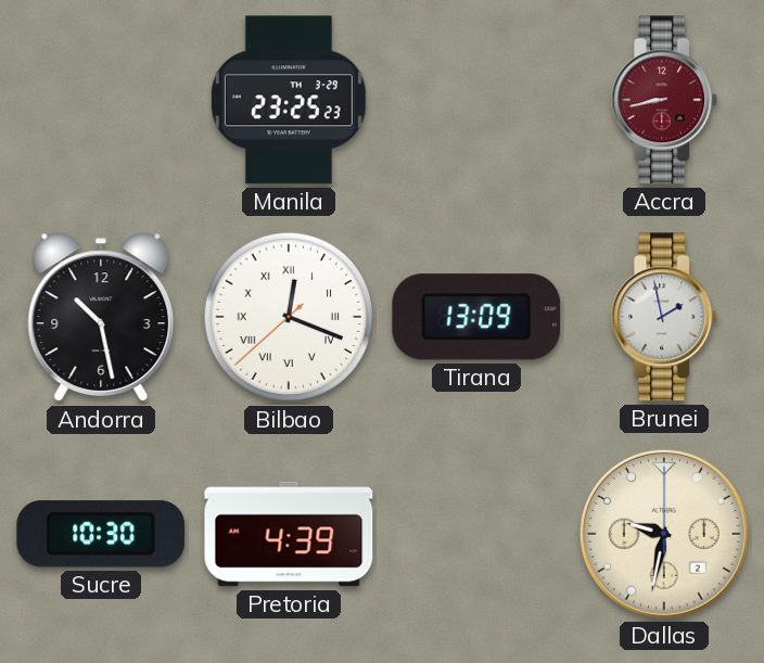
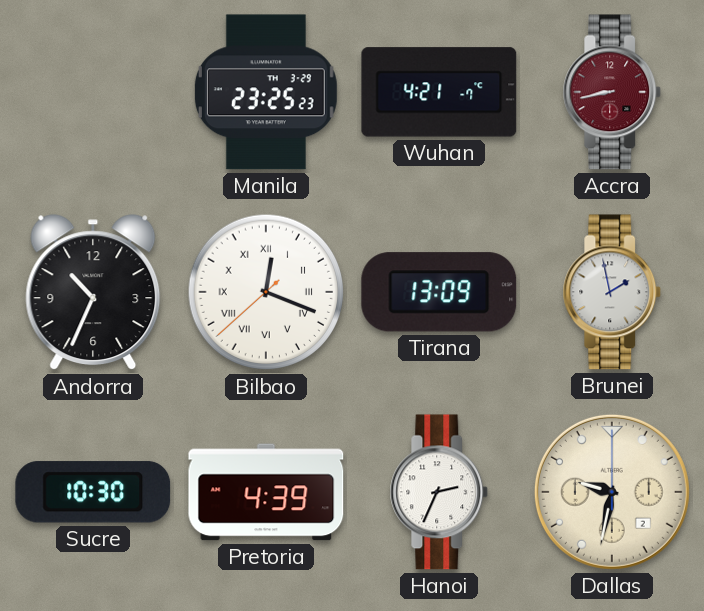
Wuhan: none -> 4:21
Andorra: 10:28 -> 10:34
Hanoi: none -> 2:34
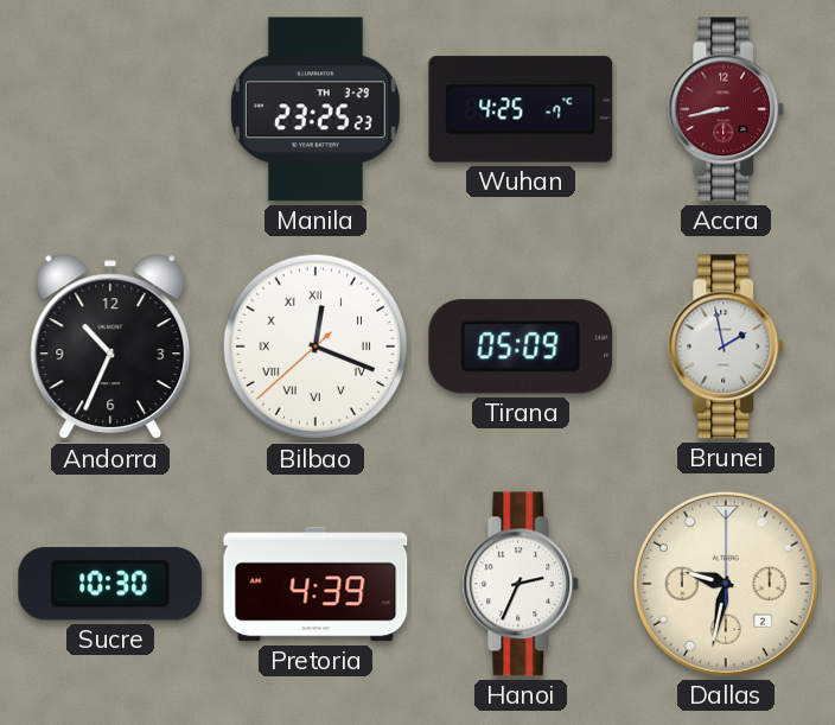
Wuhan: 4:21 -> 4:25
Tirana: 13:09 -> 05:09
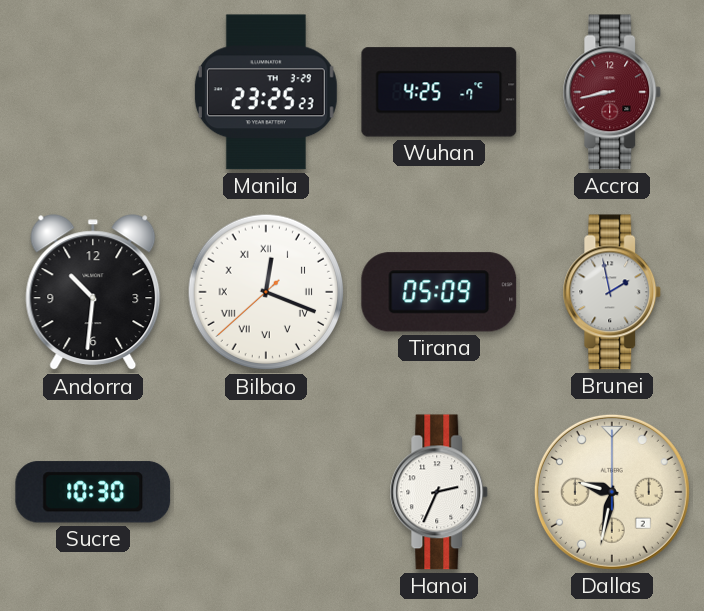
Andorra: 10:34 -> 10:31
Pretoria: 4:39 -> none
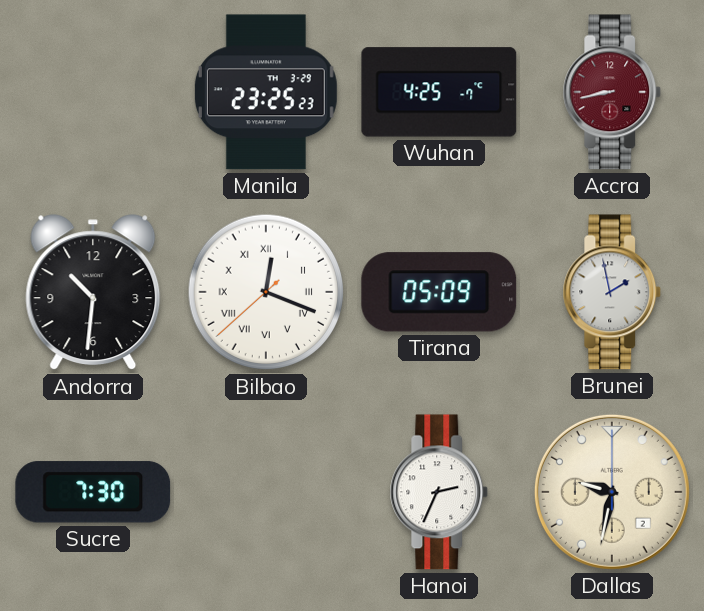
Sucre: 10:30 -> 7:30
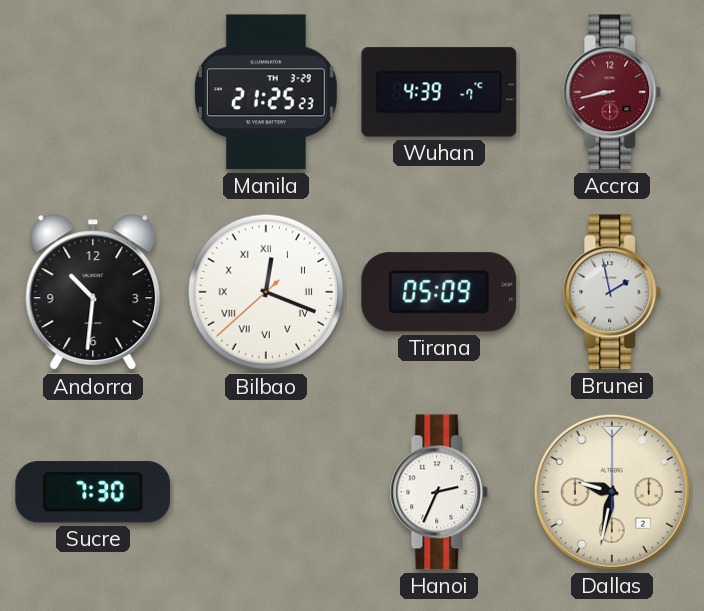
Manila: 23:25 -> 21:25
Wuhan: 4:25 -> 4:39
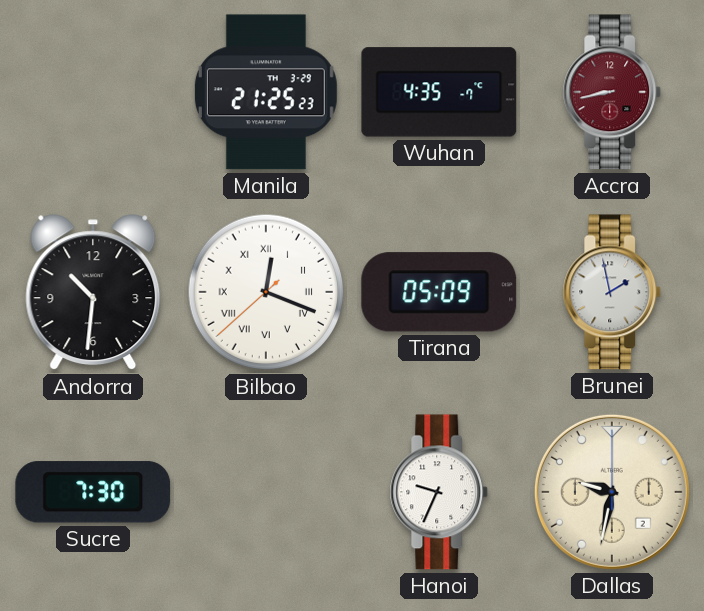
Wuhan: 4:39 -> 4:35
Hanoi: 2:34 -> 9:34
